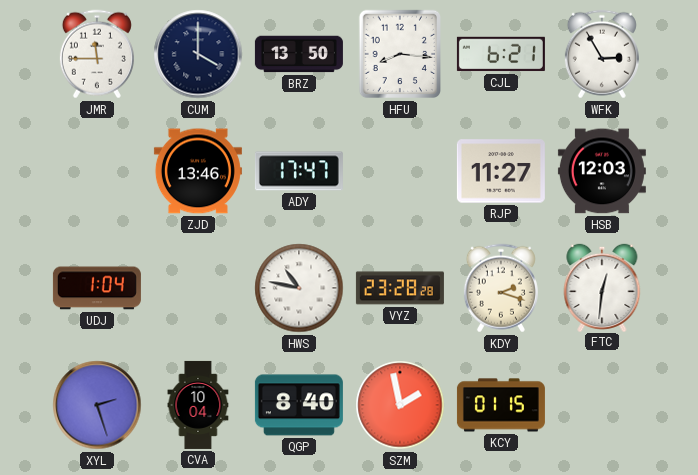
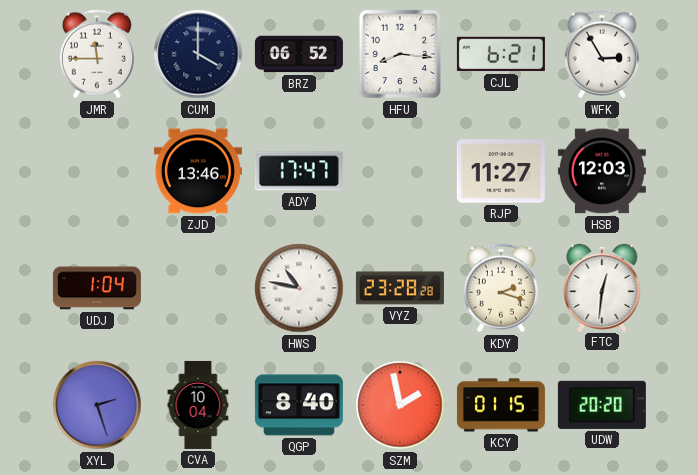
BRZ: 13:50 -> 06:52
UDW: none -> 20:20
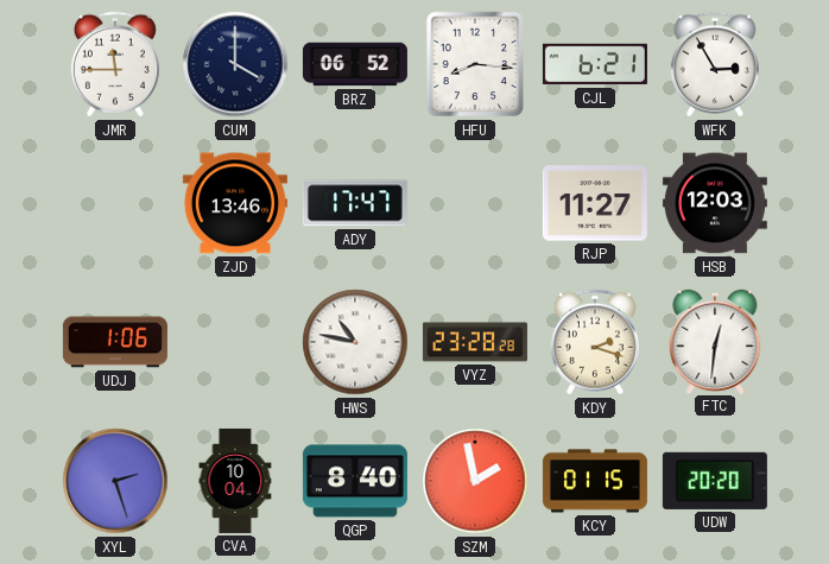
UDJ: 1:04 -> 1:06
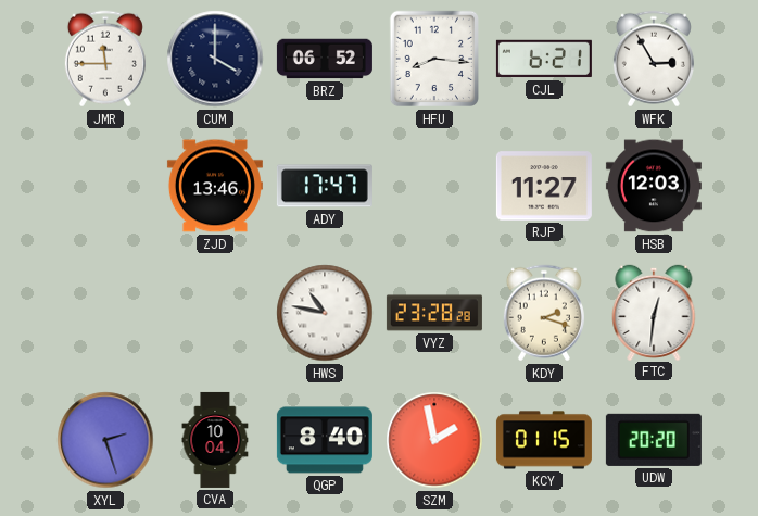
UDJ: 1:06 -> none
